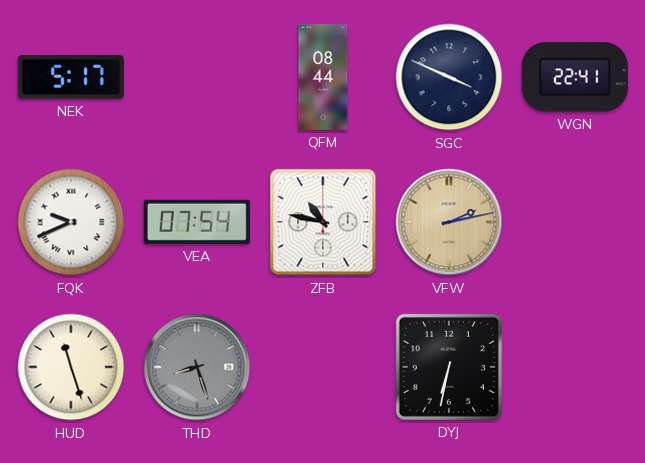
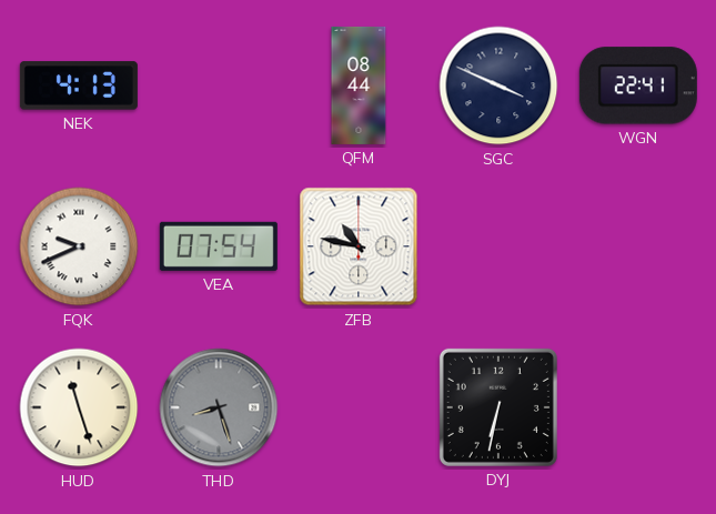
NEK: 5:17 -> 4:13
VFW: 2:13 -> none
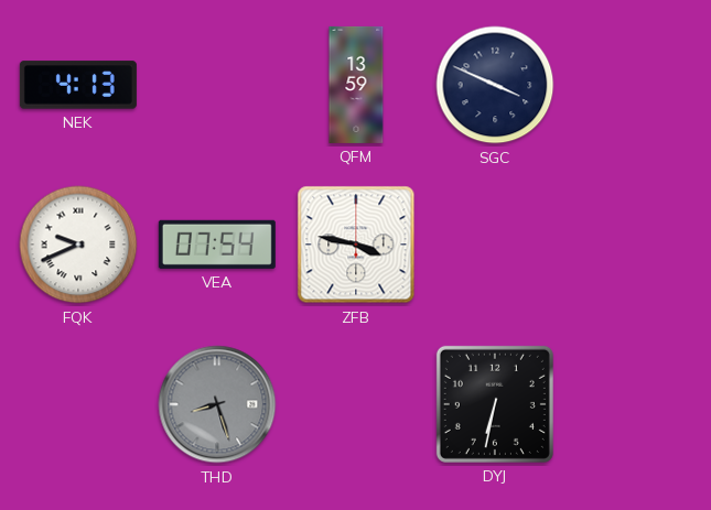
QFM: 08:44 -> 13:59
WGN: 22:41 -> none
ZFB: 10:47 -> 3:47
HUD: 11:27 -> none
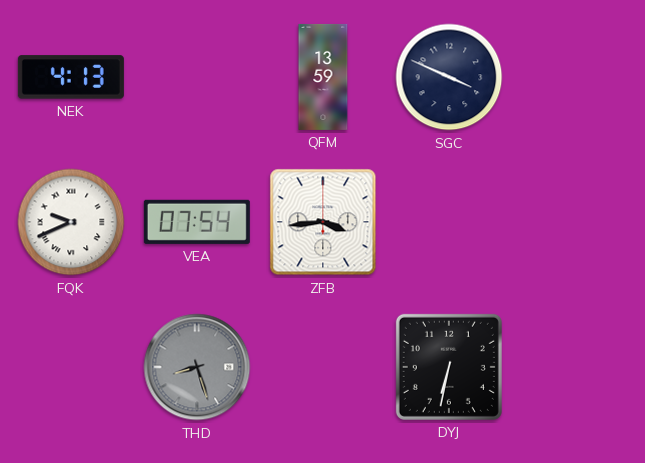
ZFB: 3:47 -> 3:44
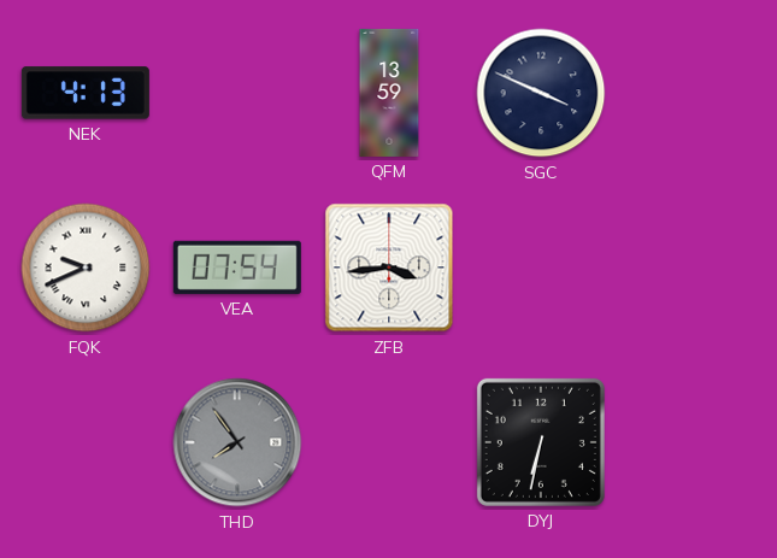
THD: 8:27 -> 7:54
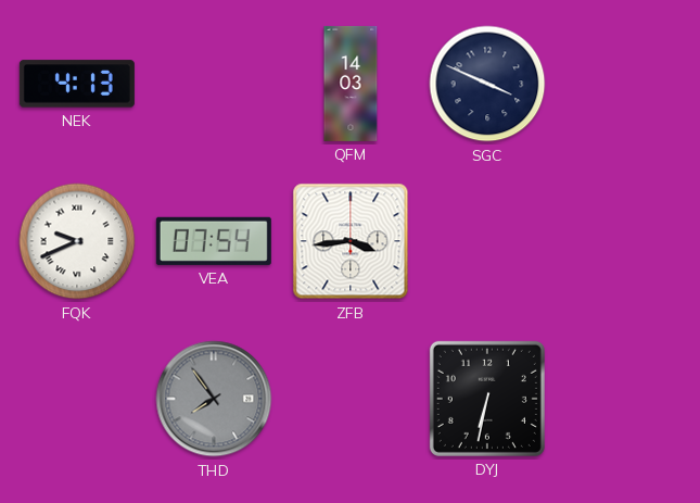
QFM: 13:59 -> 14:03
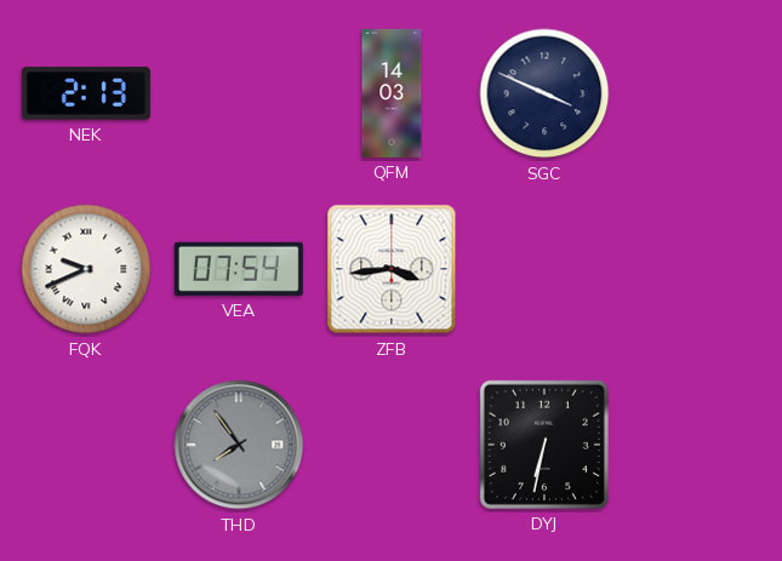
NEK: 4:13 -> 2:13
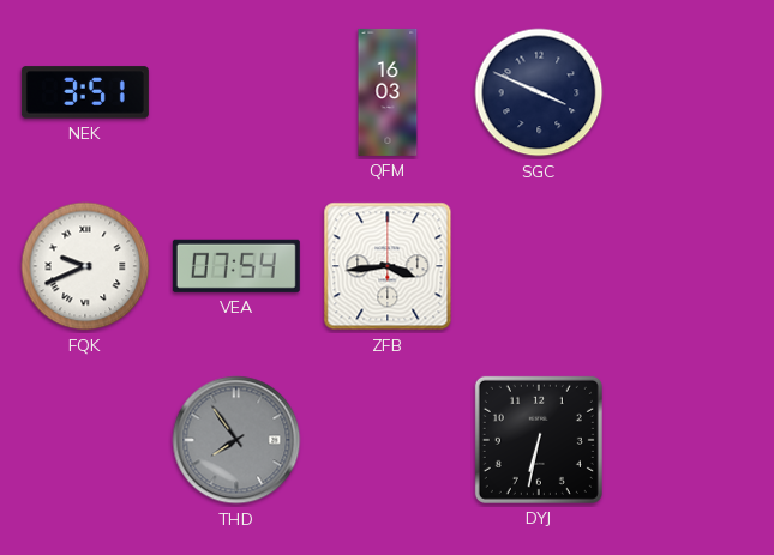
NEK: 2:13 -> 3:51
QFM: 14:03 -> 16:03
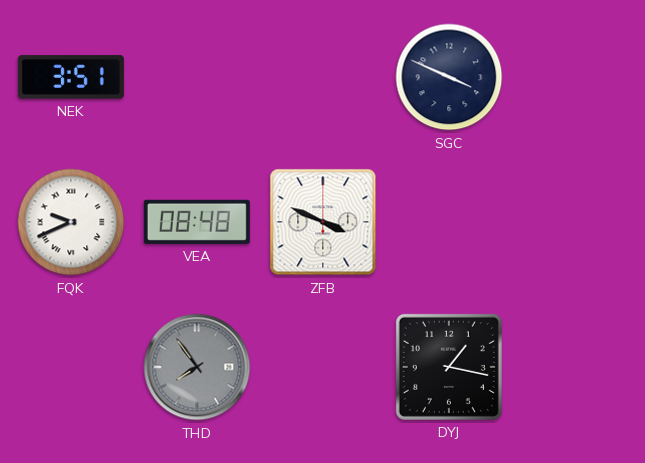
QFM: 16:03 -> none
VEA: 07:54 -> 08:48
ZFB: 3:44 -> 3:49
DYJ: 6:32 -> 1:17
